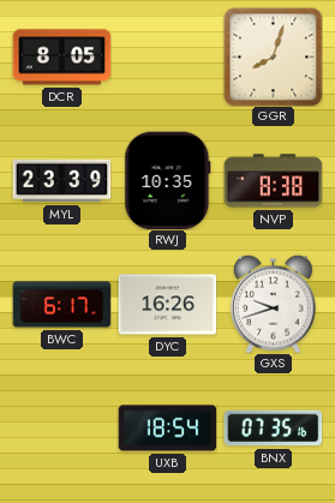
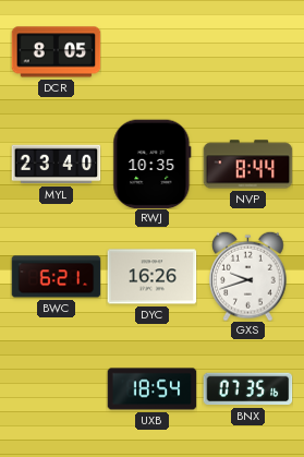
GGR: 8:03 -> none
MYL: 23:39 -> 23:40
NVP: 8:38 -> 8:44
BWC: 6:17 -> 6:21
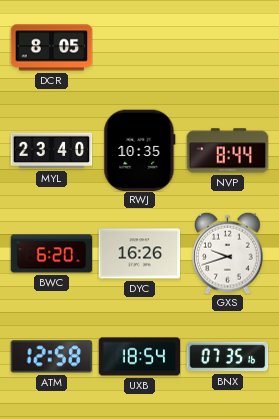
BWC: 6:21 -> 6:20
ATM: none -> 12:58
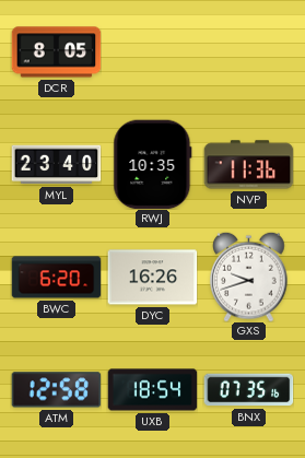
NVP: 8:44 -> 11:36
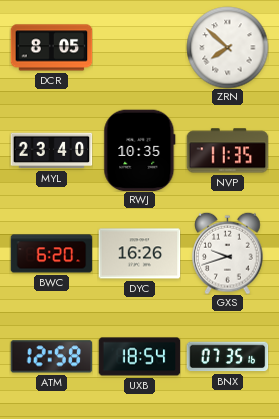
ZRN: none -> 7:52
NVP: 11:36 -> 11:35
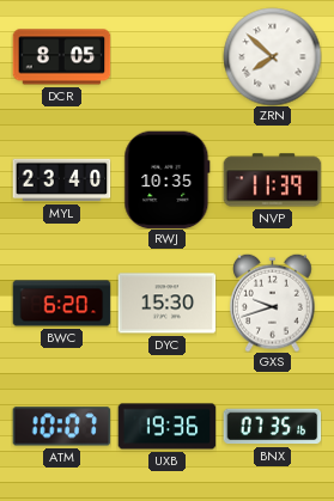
NVP: 11:35 -> 11:39
DYC: 16:26 -> 15:30
ATM: 12:58 -> 10:07
UXB: 18:54 -> 19:36
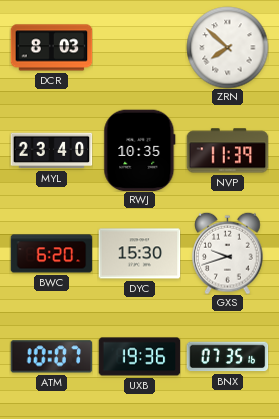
DCR: 8:05 -> 8:03
